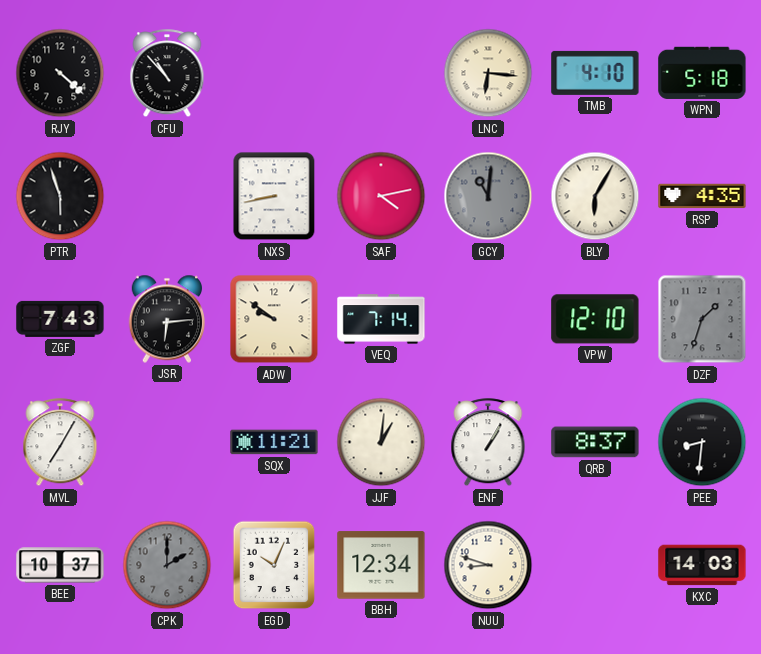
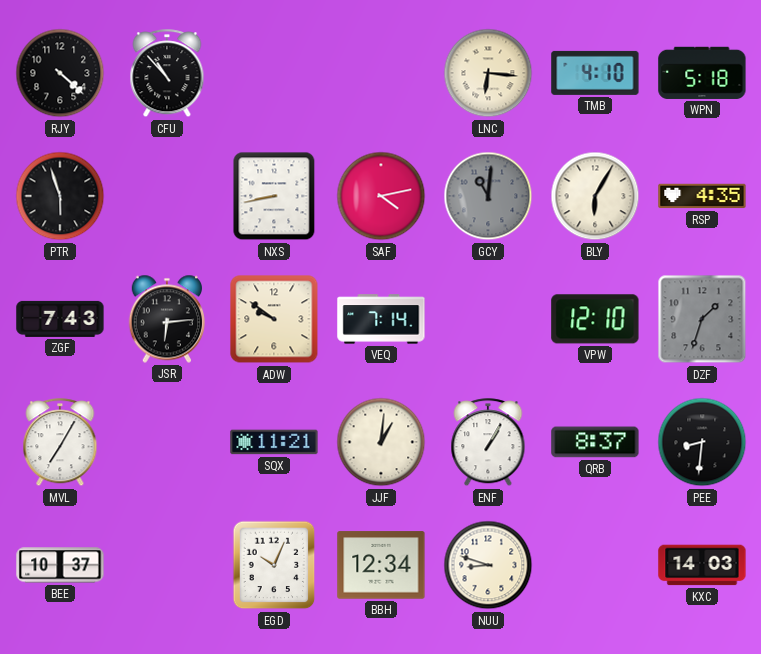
CPK: 2:00 -> none
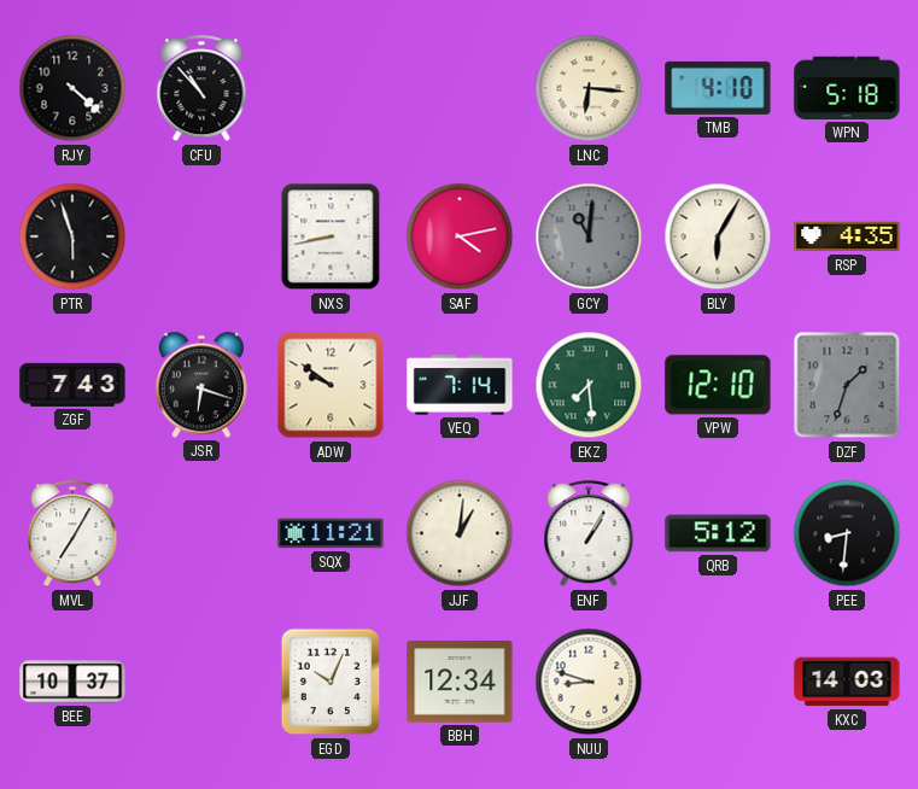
JSR: 6:14 -> 6:18
EKZ: none -> 7:29
QRB: 8:37 -> 5:12
